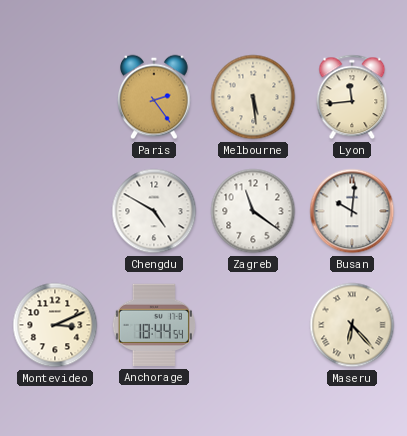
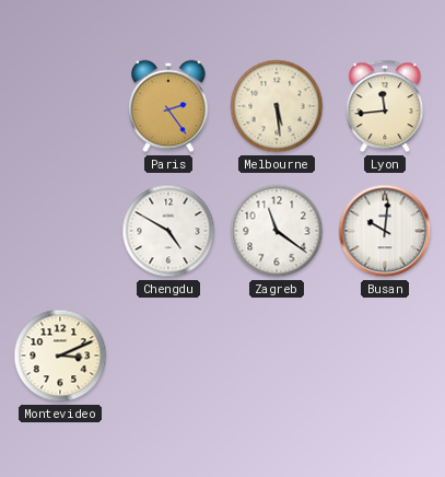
Anchorage: 18:44 -> none
Maseru: 6:23 -> none
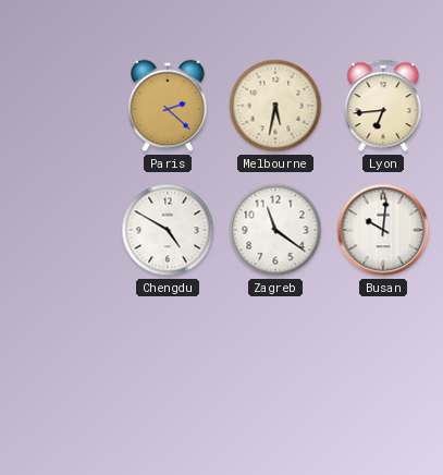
Paris: 2:24 -> 2:22
Melbourne: 5:29 -> 5:32
Lyon: 11:44 -> 6:44
Montevideo: 3:11 -> none
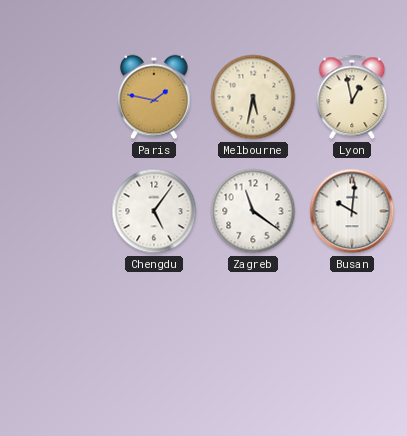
Paris: 2:22 -> 1:47
Lyon: 6:44 -> 12:58
Chengdu: 4:50 -> 5:06
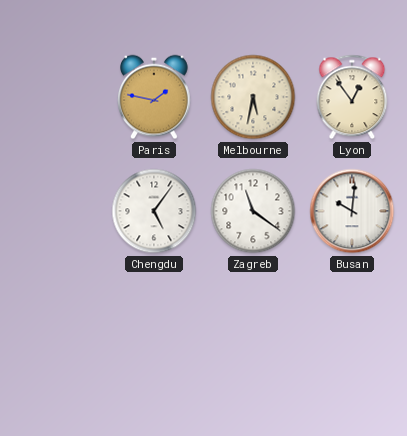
Lyon: 12:58 -> 12:54
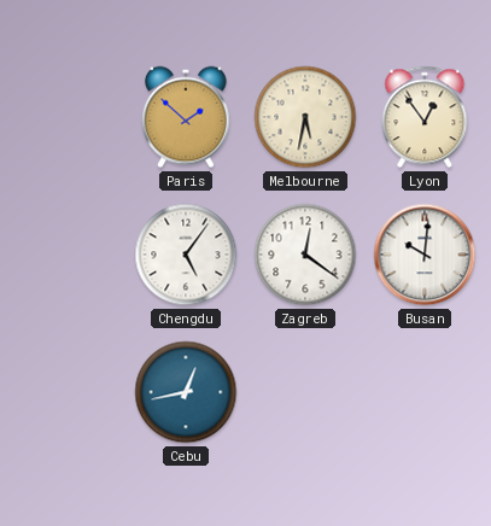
Paris: 1:47 -> 1:52
Zagreb: 11:21 -> 12:21
Cebu: none -> 12:43
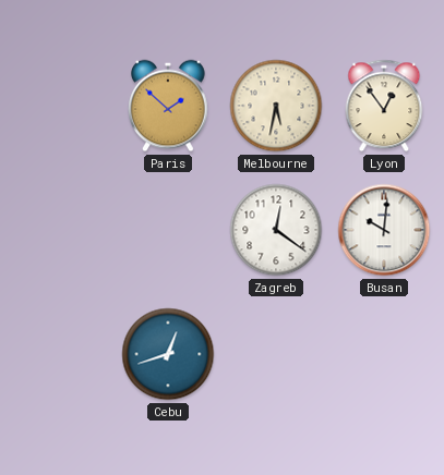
Chengdu: 5:06 -> none
Cebu: 12:43 -> 12:42
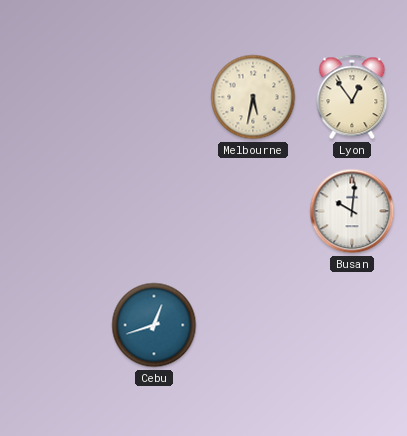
Paris: 1:52 -> none
Zagreb: 12:21 -> none
